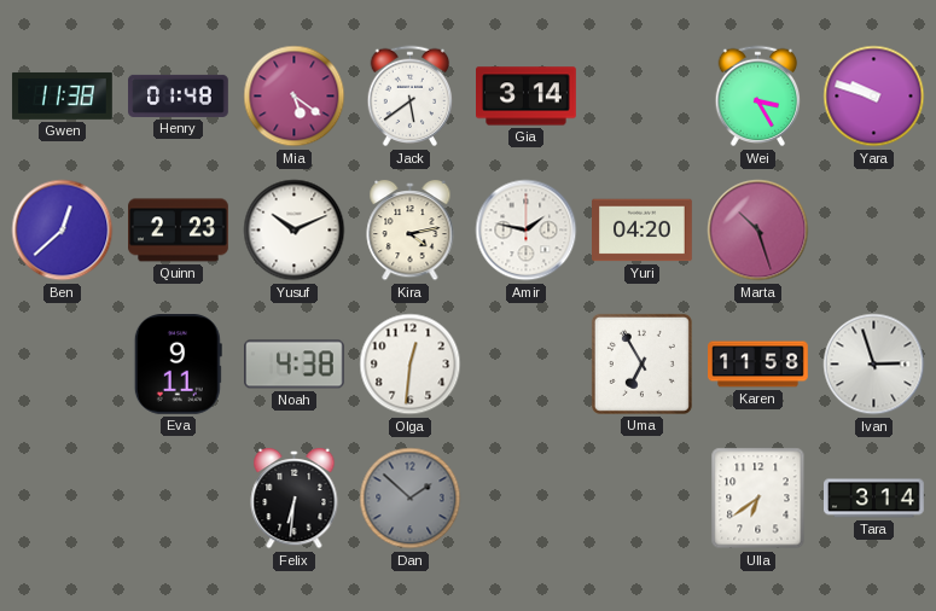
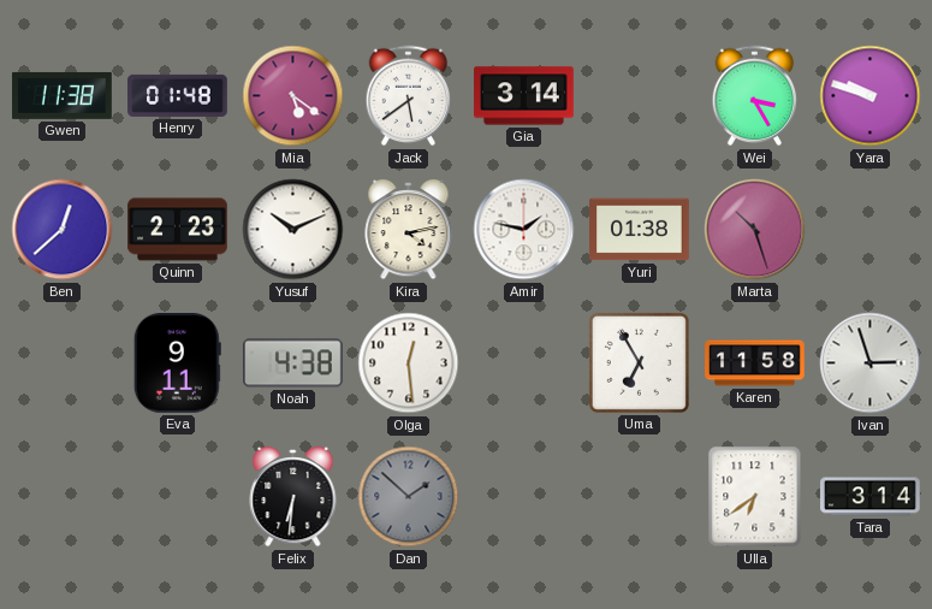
Yuri: 04:20 -> 01:38
Olga: 12:31 -> 12:29
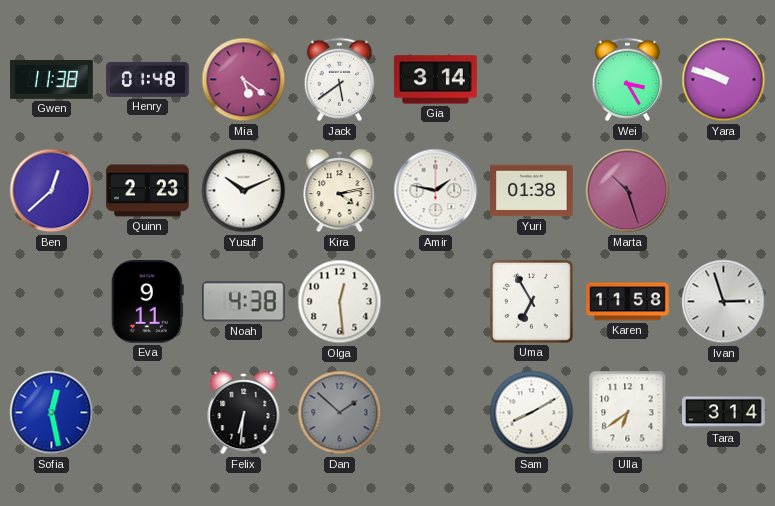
Sofia: none -> 12:28
Sam: none -> 8:10
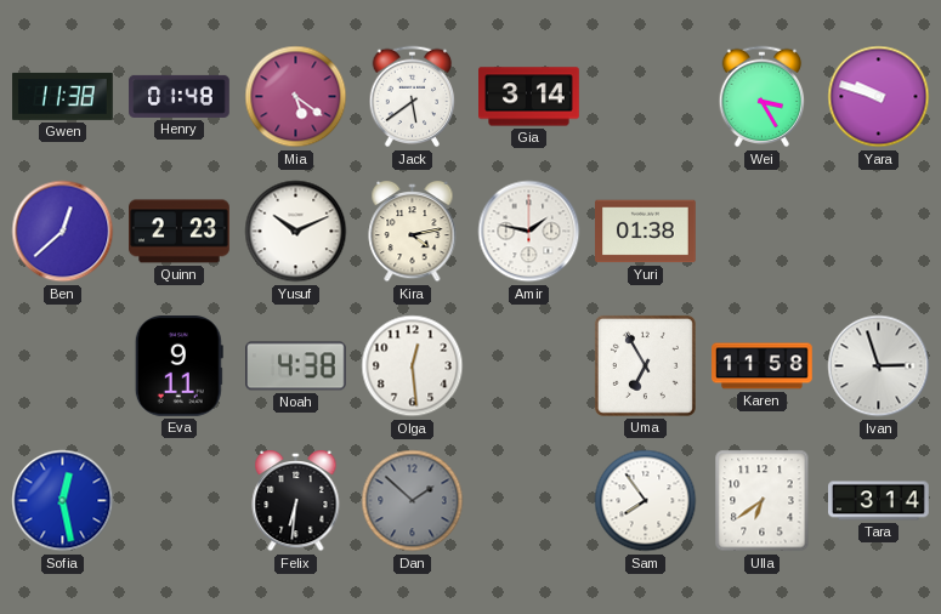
Marta: 10:27 -> none
Sam: 8:10 -> 7:54
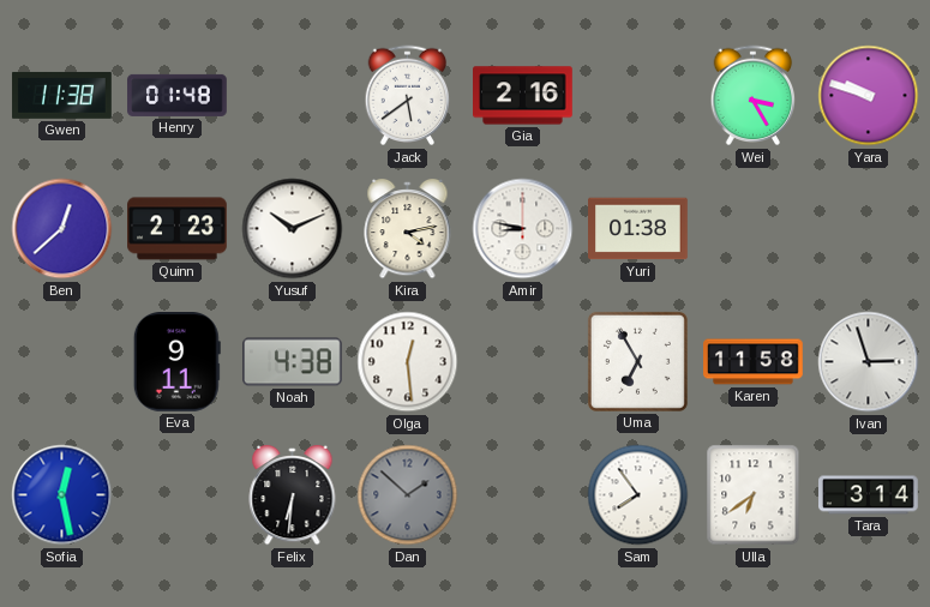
Mia: 5:21 -> none
Gia: 3:14 -> 2:16
Amir: 1:47 -> 8:47
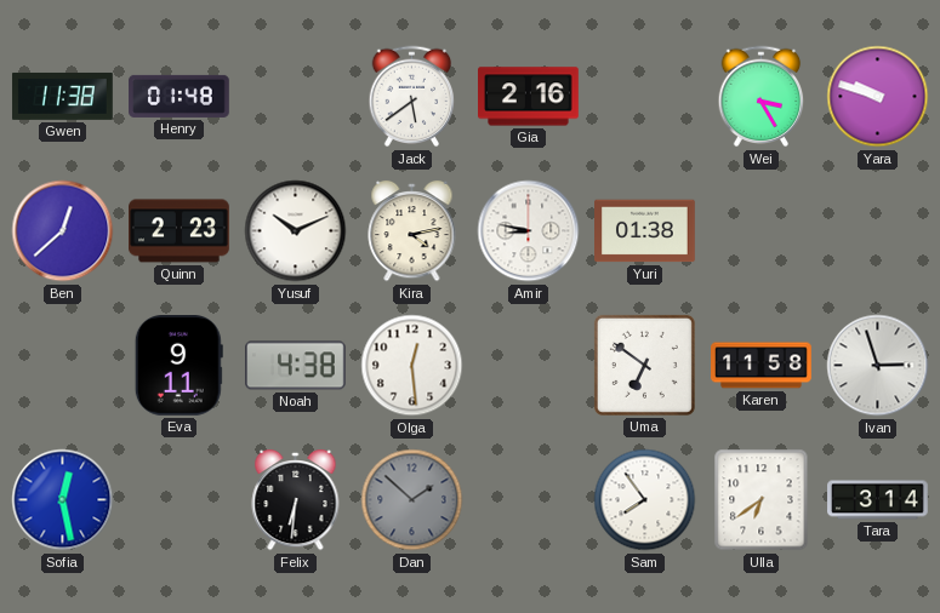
Uma: 6:55 -> 6:51
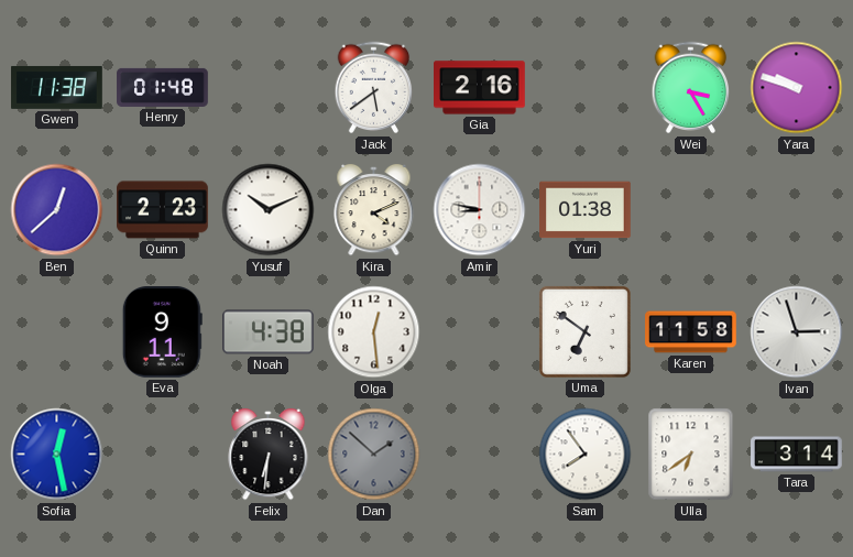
Kira: 4:13 -> 4:11
